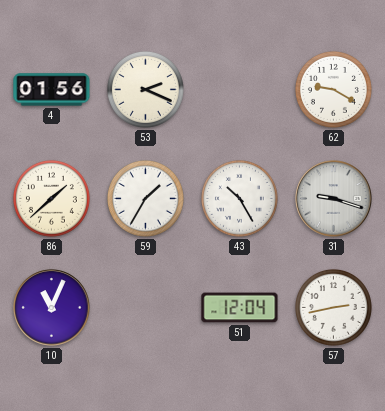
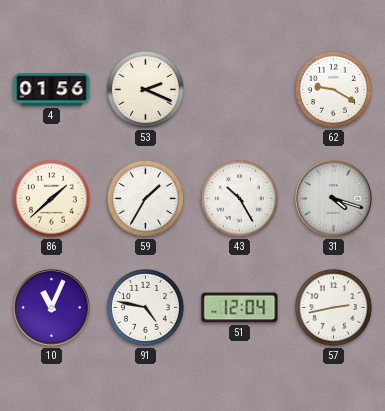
31: 9:18 -> 4:18
91: none -> 4:47
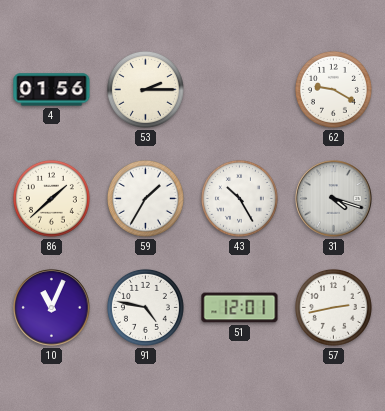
53: 2:19 -> 2:15
51: 12:04 -> 12:01
